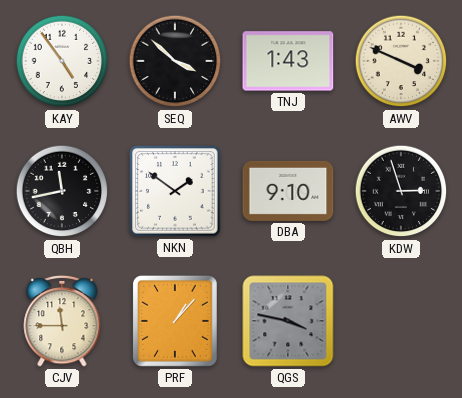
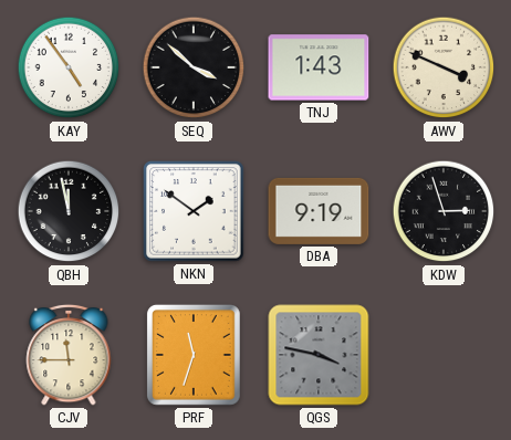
QBH: 11:43 -> 11:58
DBA: 9:10 -> 9:19
PRF: 1:07 -> 11:33
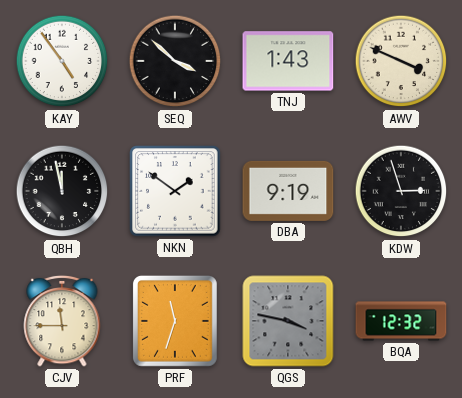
BQA: none -> 12:32
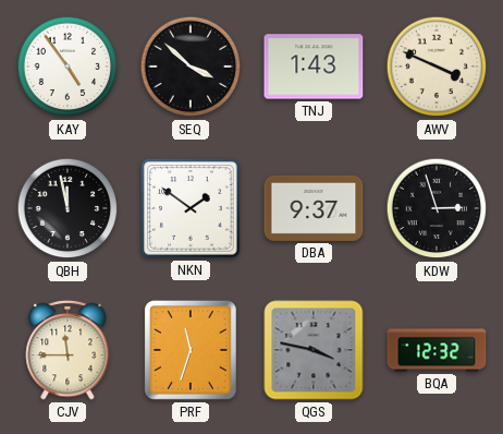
DBA: 9:19 -> 9:37
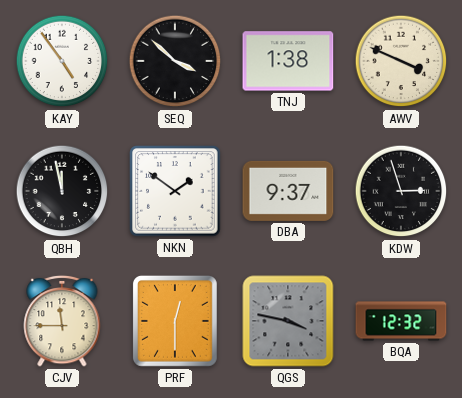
TNJ: 1:43 -> 1:38
PRF: 11:33 -> 12:30
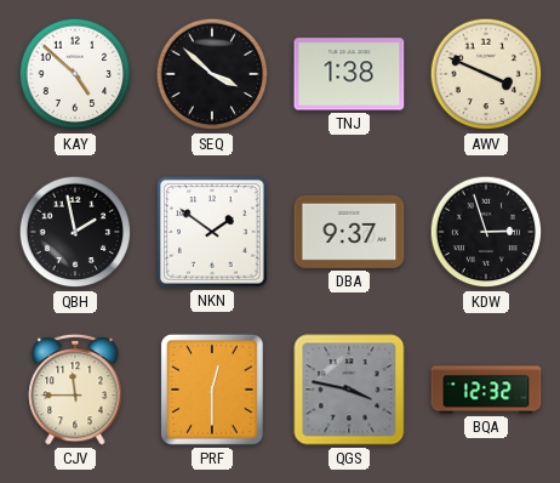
KAY: 4:54 -> 4:52
QBH: 11:58 -> 1:58
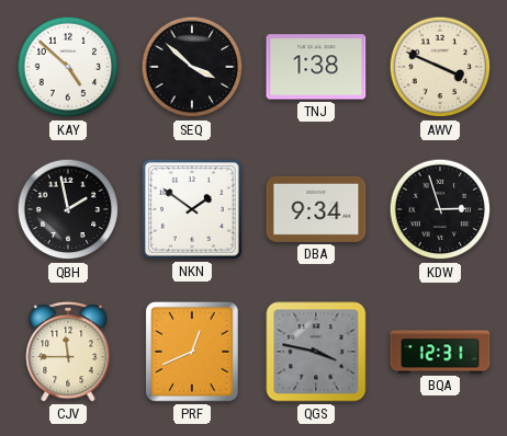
DBA: 9:37 -> 9:34
PRF: 12:30 -> 12:41
BQA: 12:32 -> 12:31
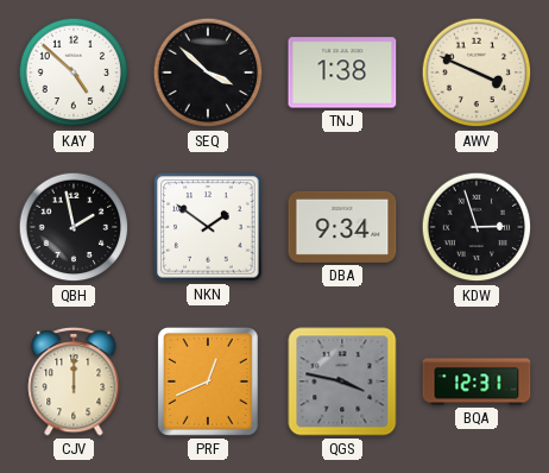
CJV: 11:45 -> 12:00
